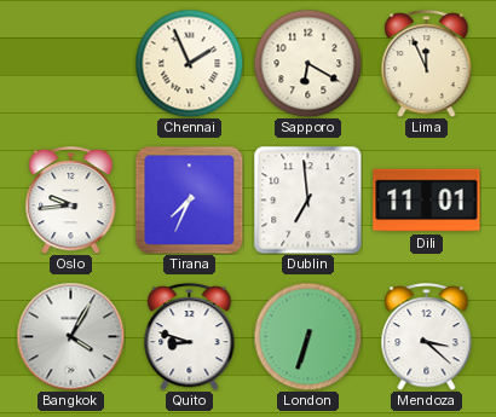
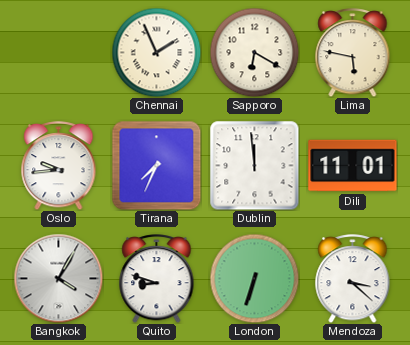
Lima: 11:56 -> 5:47
Dublin: 6:59 -> 11:59
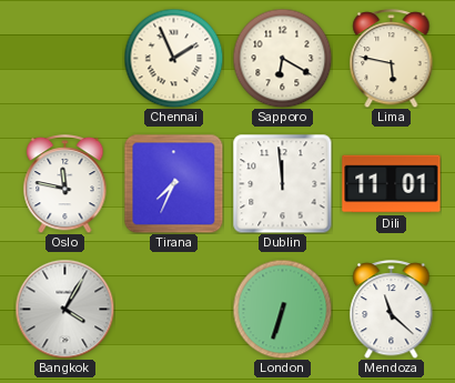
Oslo: 9:44 -> 11:47
Quito: 8:48 -> none
Mendoza: 3:22 -> 11:22
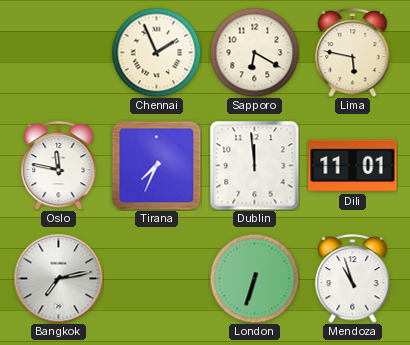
Bangkok: 4:05 -> 7:13
Mendoza: 11:22 -> 10:57
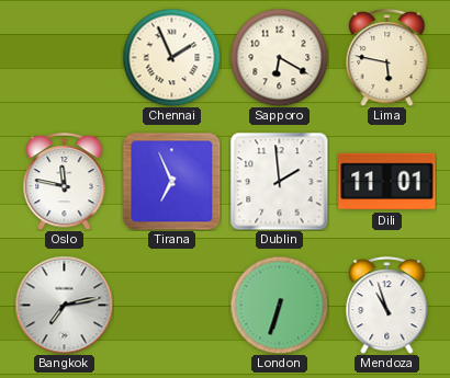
Tirana: 7:34 -> 6:56
Dublin: 11:59 -> 1:59
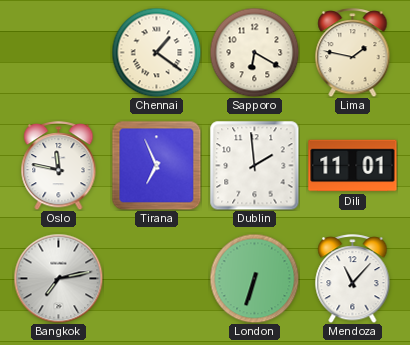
Chennai: 1:56 -> 1:21
Lima: 5:47 -> 1:47
Mendoza: 10:57 -> 11:07
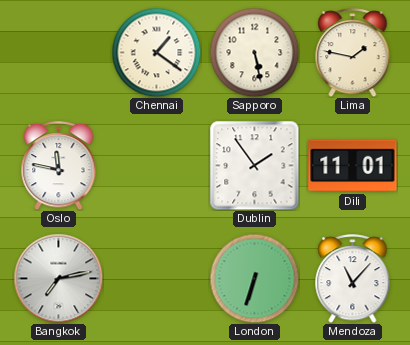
Sapporo: 6:20 -> 5:28
Tirana: 6:56 -> none
Dublin: 1:59 -> 1:54
